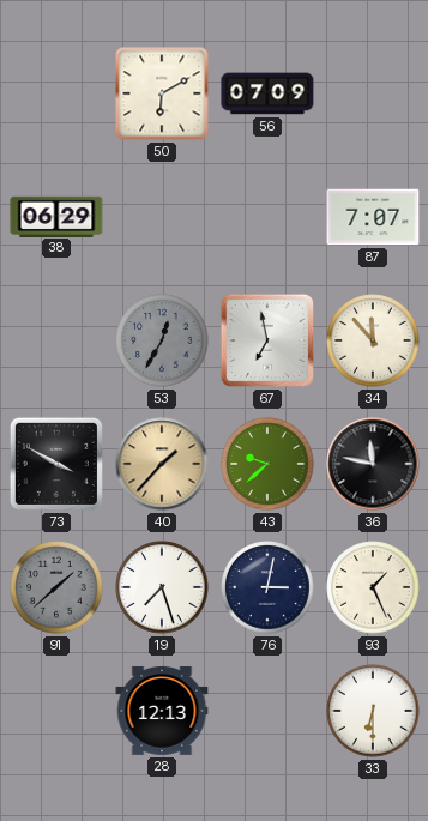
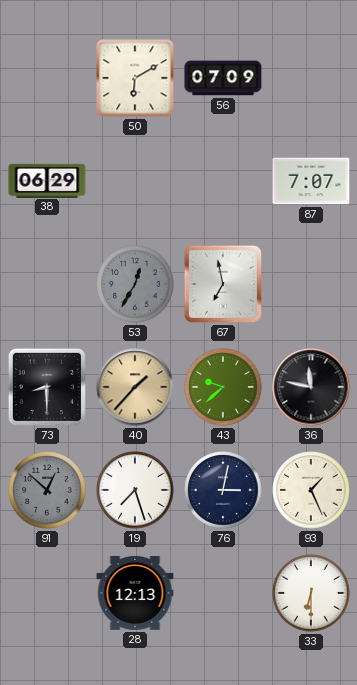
34: 11:53 -> none
73: 3:50 -> 8:30
91: 1:38 -> 12:52
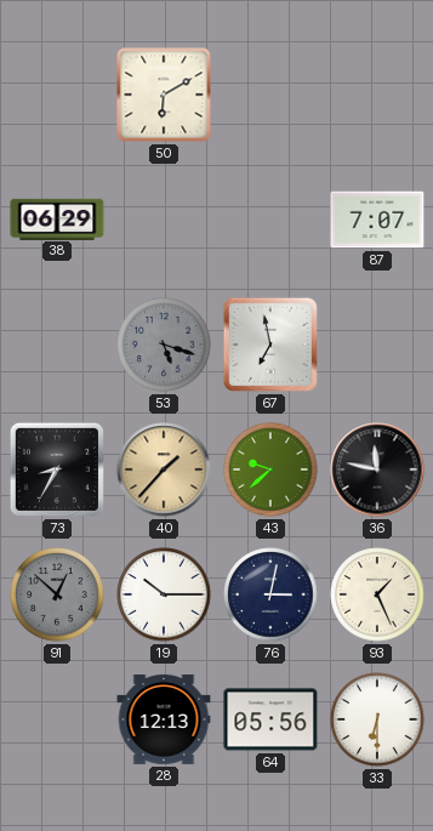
56: 07:09 -> none
53: 12:35 -> 5:18
73: 8:30 -> 8:35
19: 7:27 -> 10:15
64: none -> 05:56
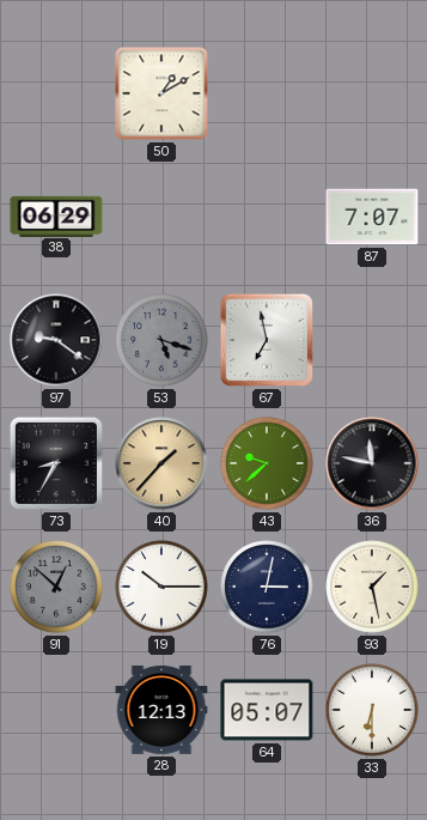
50: 6:10 -> 1:10
97: none -> 9:21
93: 1:26 -> 1:28
64: 05:56 -> 05:07
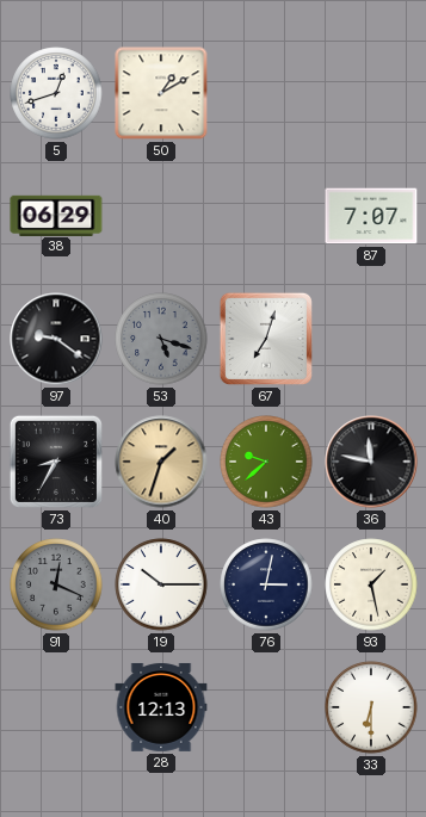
5: none -> 12:42
67: 6:58 -> 7:03
40: 1:37 -> 1:33
91: 12:52 -> 12:19
64: 05:07 -> none
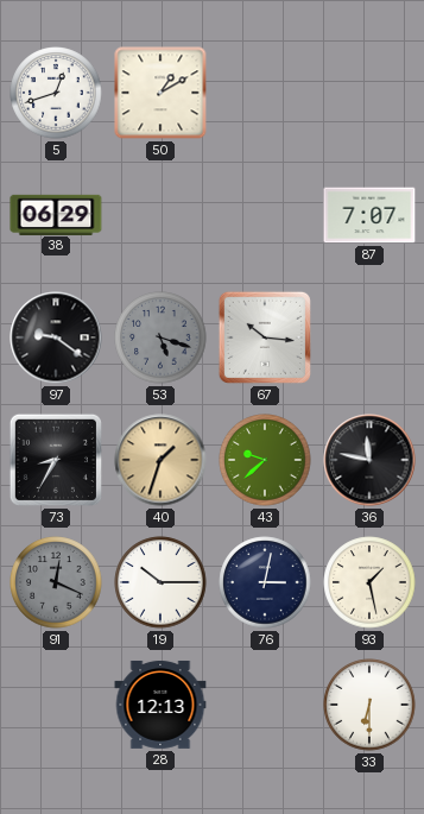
67: 7:03 -> 10:16
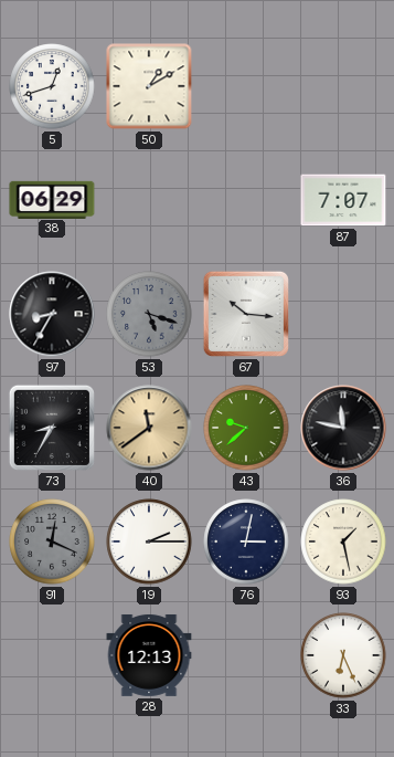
97: 9:21 -> 8:35
40: 1:33 -> 11:39
19: 10:15 -> 2:15
33: 6:30 -> 6:26
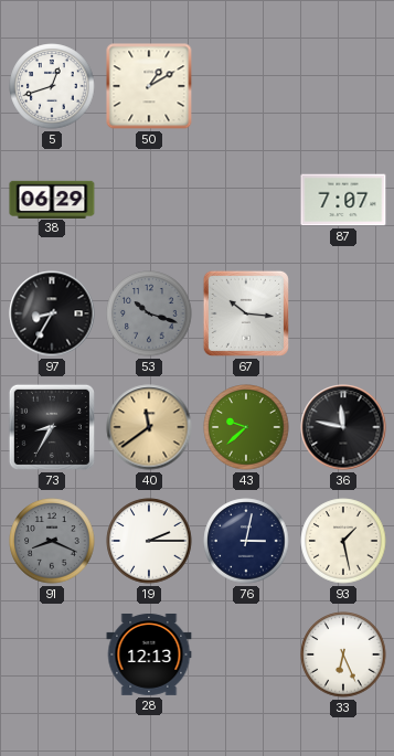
53: 5:18 -> 10:18
91: 12:19 -> 8:19
